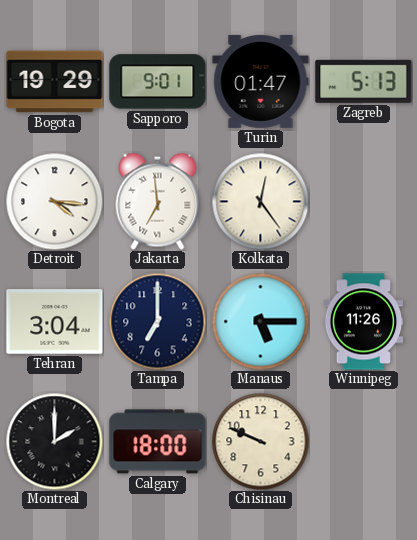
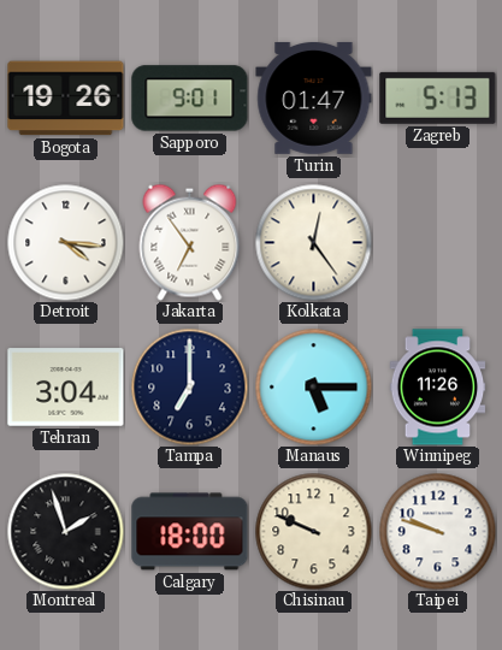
Bogota: 19:29 -> 19:26
Jakarta: 6:59 -> 6:54
Montreal: 2:00 -> 1:57
Taipei: none -> 9:48
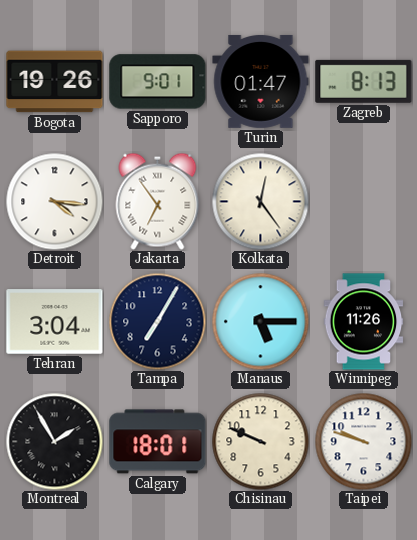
Zagreb: 5:13 -> 8:13
Tampa: 7:00 -> 7:05
Montreal: 1:57 -> 1:55
Calgary: 18:00 -> 18:01
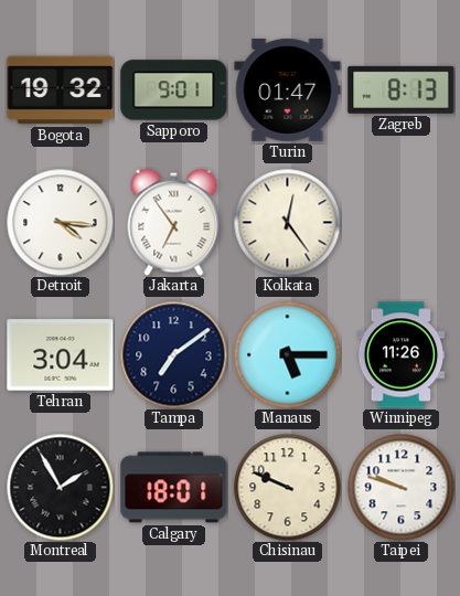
Bogota: 19:26 -> 19:32
Tampa: 7:05 -> 7:09
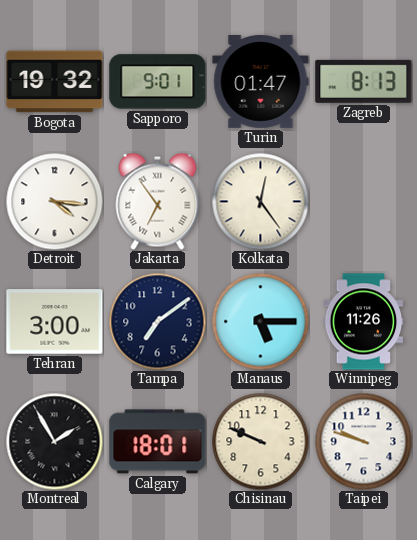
Tehran: 3:04 -> 3:00
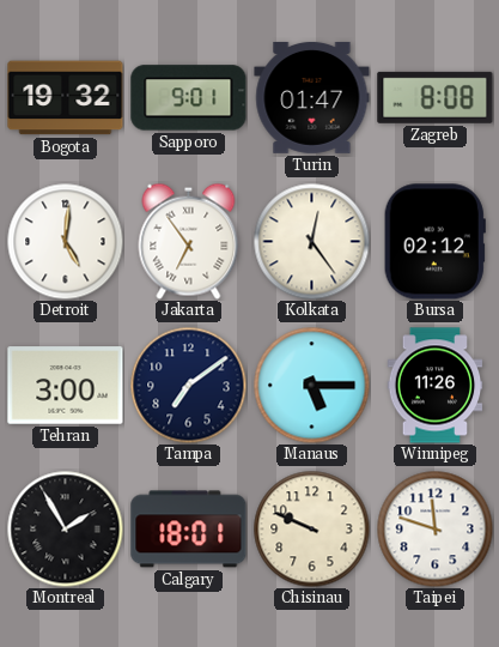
Zagreb: 8:13 -> 8:08
Detroit: 4:16 -> 5:01
Bursa: none -> 02:12
Taipei: 9:48 -> 11:48
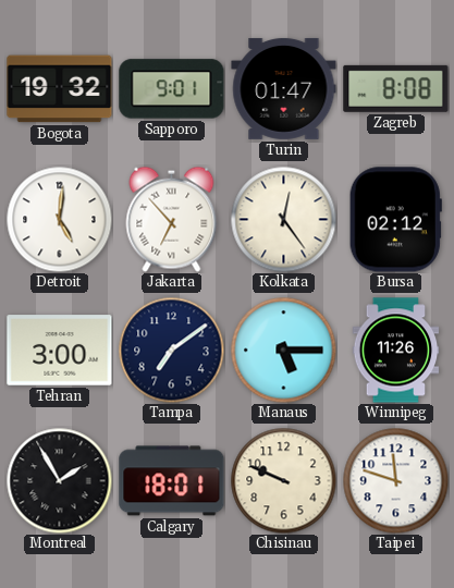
Jakarta: 6:54 -> 6:53
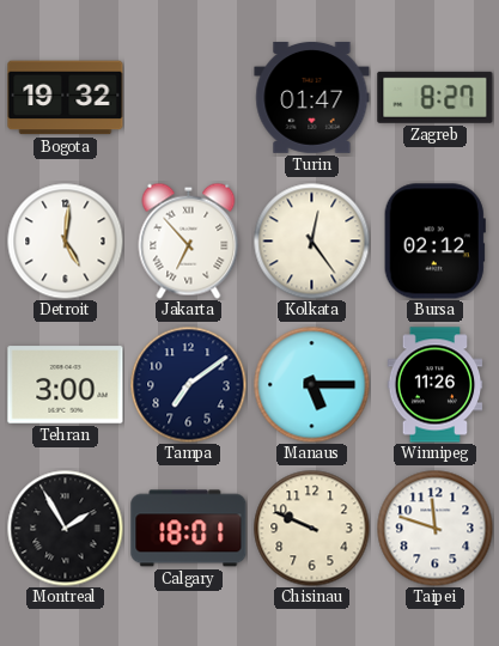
Sapporo: 9:01 -> none
Zagreb: 8:08 -> 8:27
